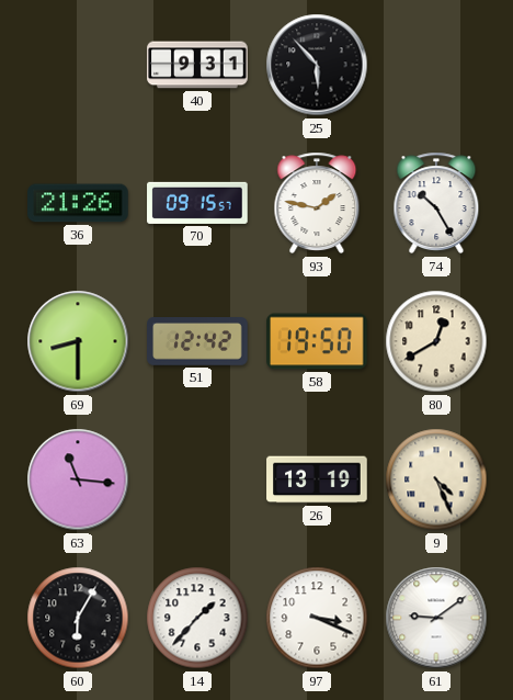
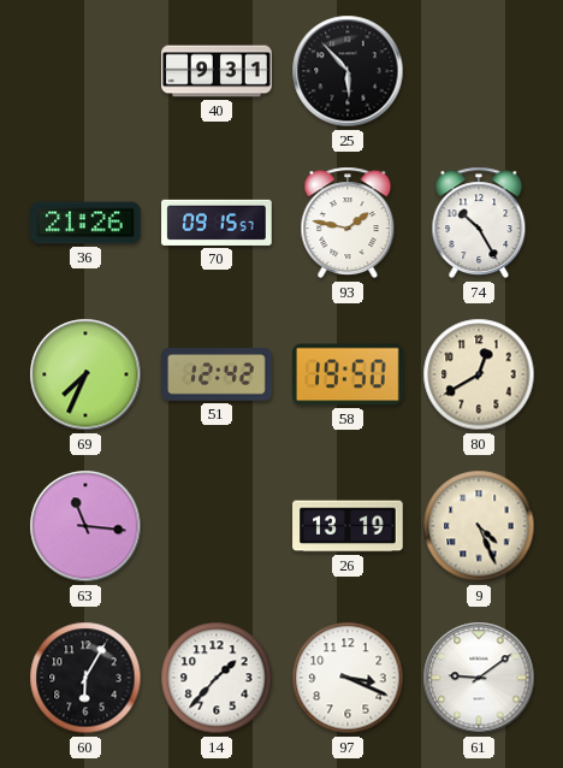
69: 8:30 -> 7:34
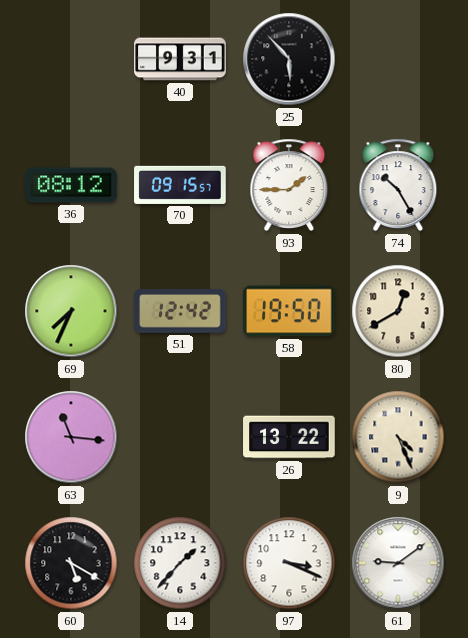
36: 21:26 -> 08:12
93: 1:47 -> 1:45
26: 13:19 -> 13:22
60: 6:05 -> 5:20
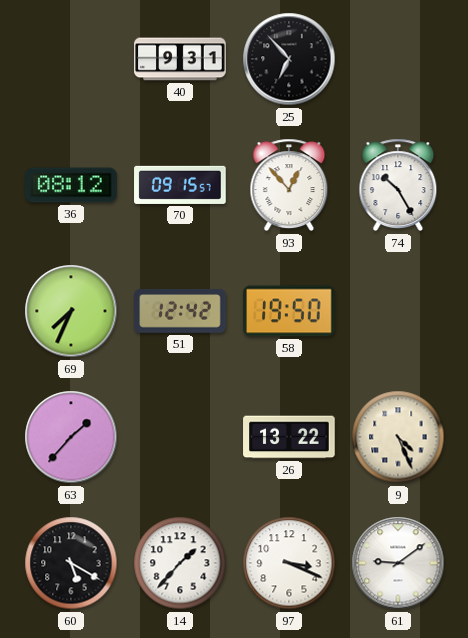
25: 5:53 -> 6:53
93: 1:45 -> 12:53
80: 12:40 -> none
63: 11:16 -> 1:37
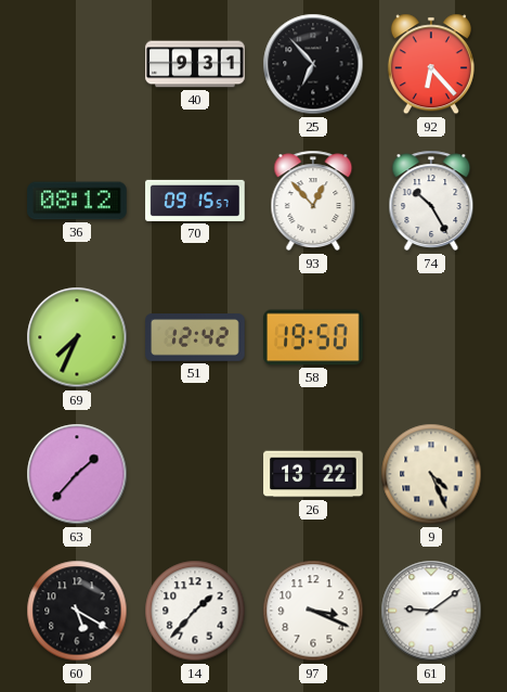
92: none -> 6:23
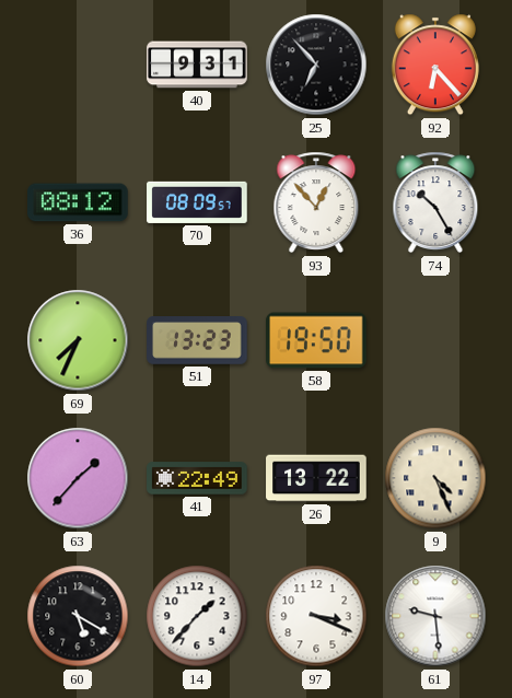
70: 09:15 -> 08:09
51: 12:42 -> 13:23
41: none -> 22:49
61: 9:09 -> 9:29
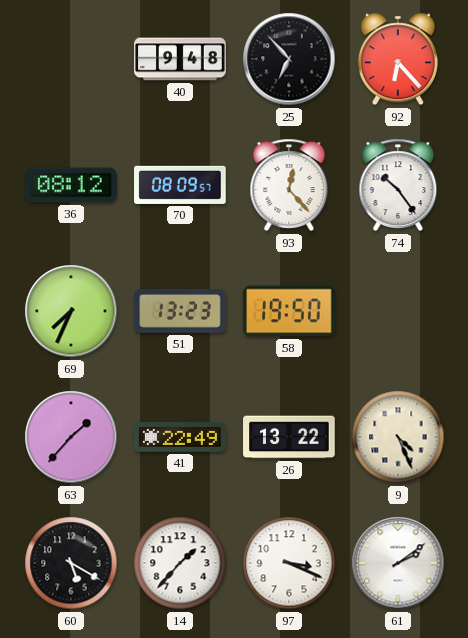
40: 9:31 -> 9:48
93: 12:53 -> 12:23
74: 10:25 -> 10:24
61: 9:29 -> 2:09
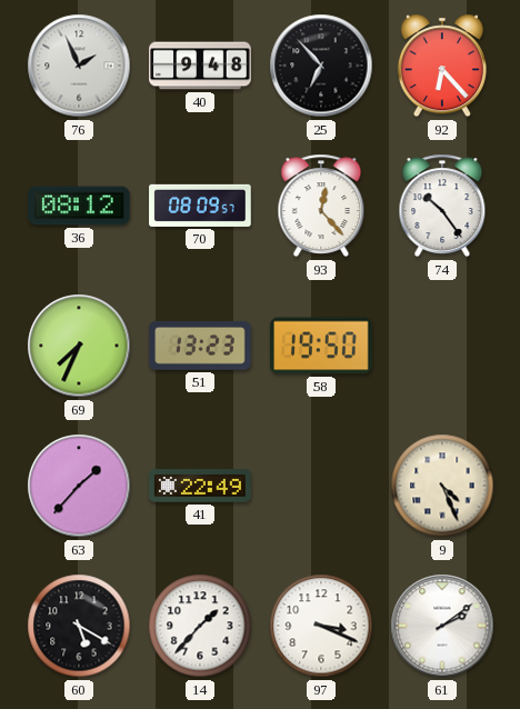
76: none -> 1:56
26: 13:22 -> none
